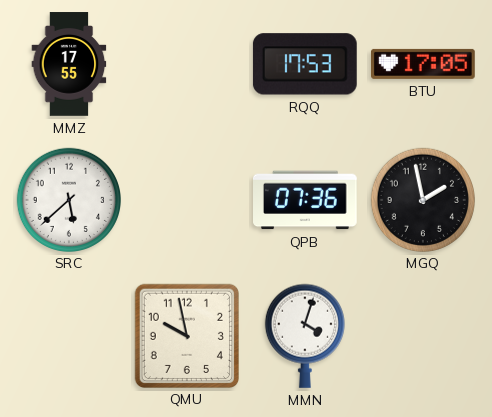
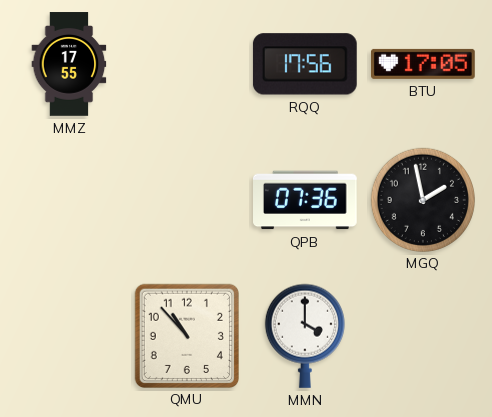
RQQ: 17:53 -> 17:56
SRC: 5:38 -> none
QMU: 9:58 -> 10:53
MMN: 4:03 -> 4:00
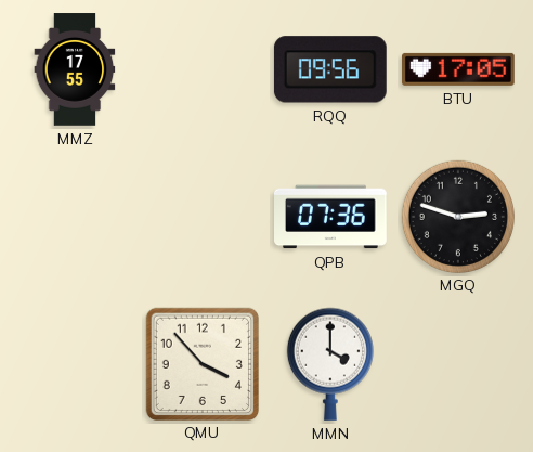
RQQ: 17:56 -> 09:56
MGQ: 1:58 -> 2:48
QMU: 10:53 -> 3:53
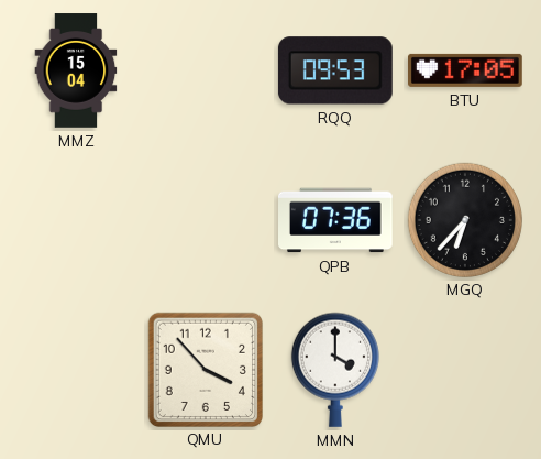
MMZ: 17:55 -> 15:04
RQQ: 09:56 -> 09:53
MGQ: 2:48 -> 6:37
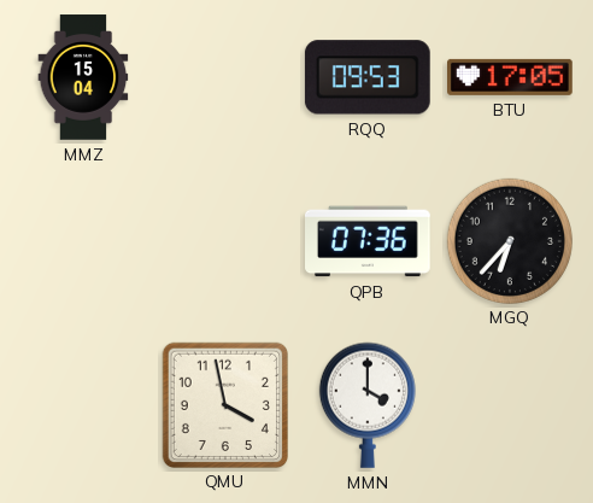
QMU: 3:53 -> 3:58
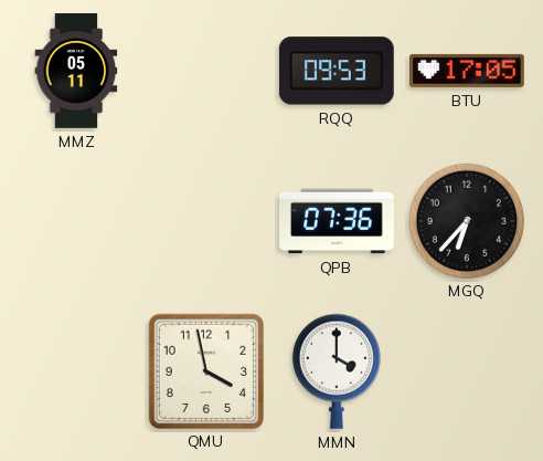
MMZ: 15:04 -> 05:11
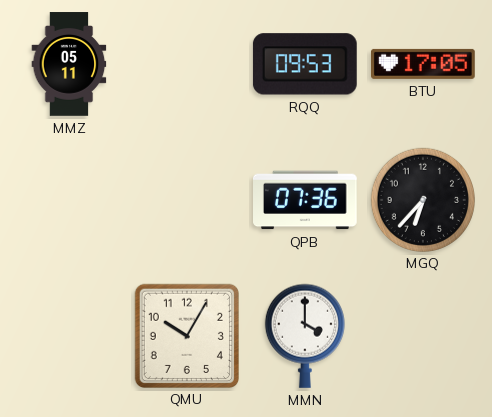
QMU: 3:58 -> 10:05
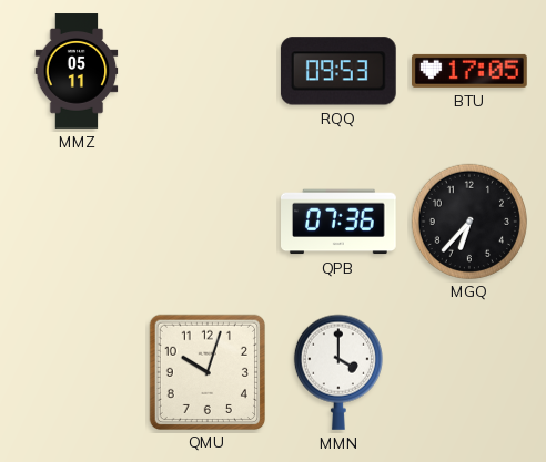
QMU: 10:05 -> 10:03
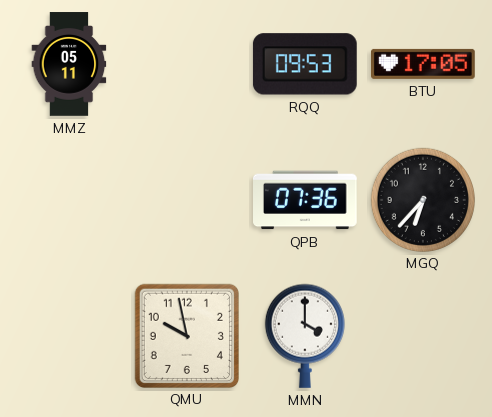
QMU: 10:03 -> 9:58
